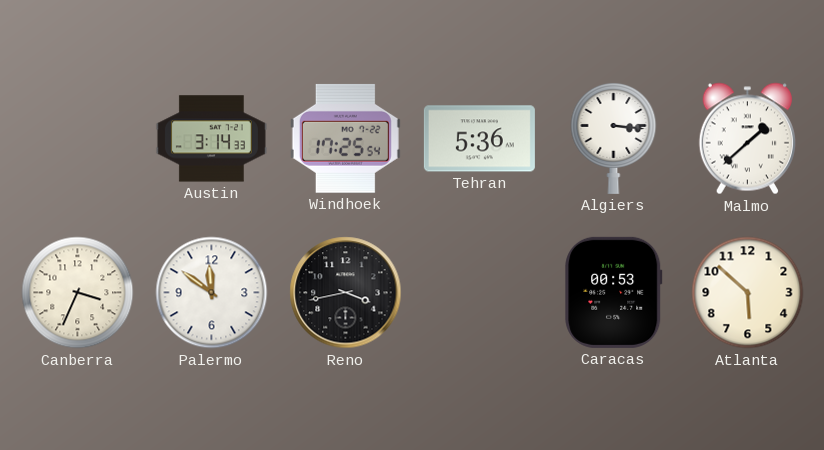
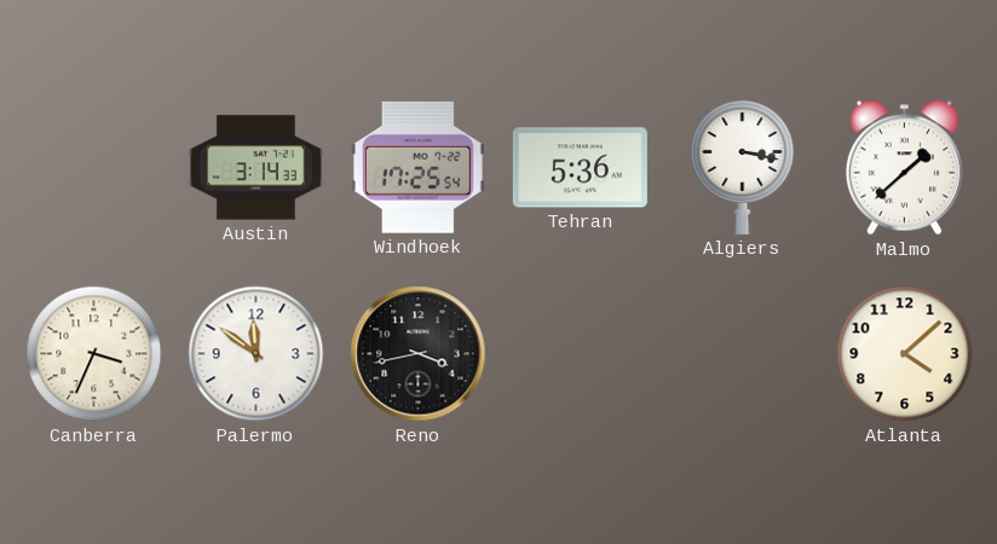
Algiers: 3:16 -> 3:17
Caracas: 00:53 -> none
Atlanta: 5:52 -> 4:08
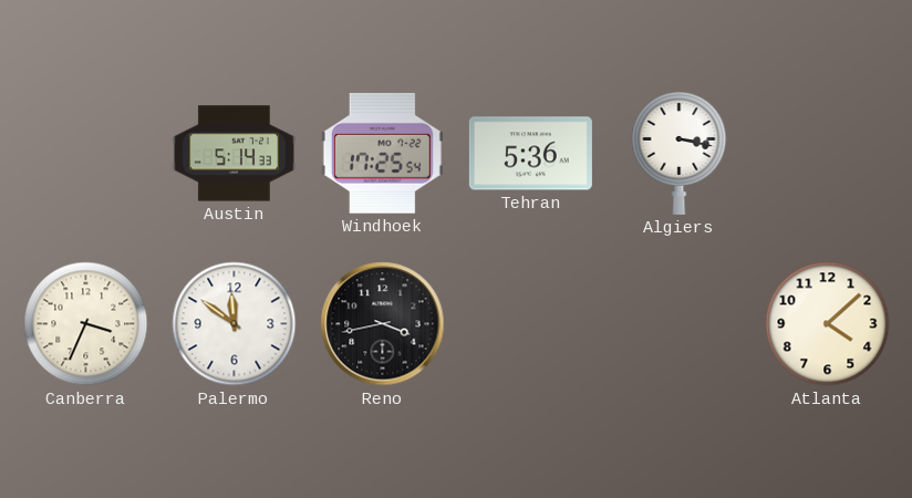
Austin: 3:14 -> 5:14
Malmo: 1:38 -> none
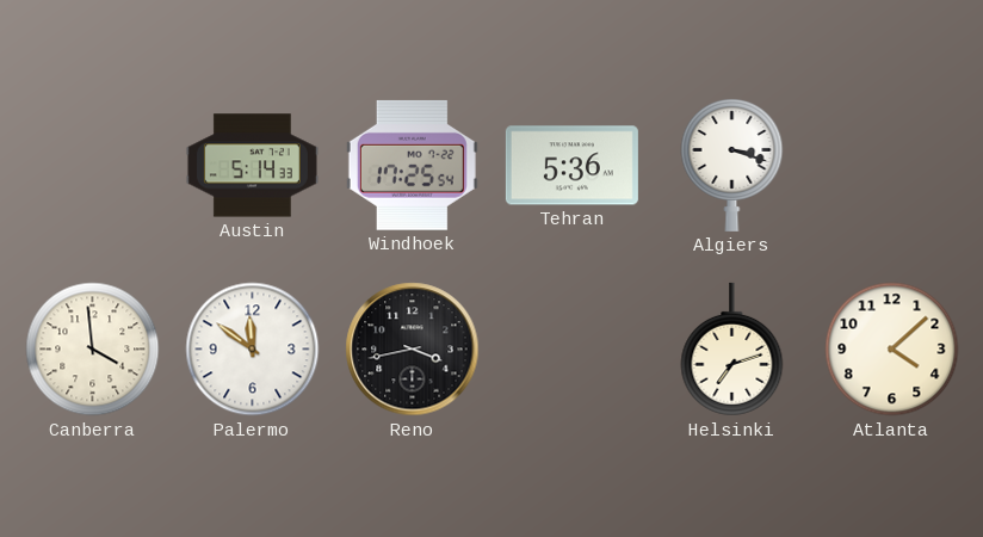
Algiers: 3:17 -> 3:18
Canberra: 3:34 -> 3:59
Helsinki: none -> 7:12
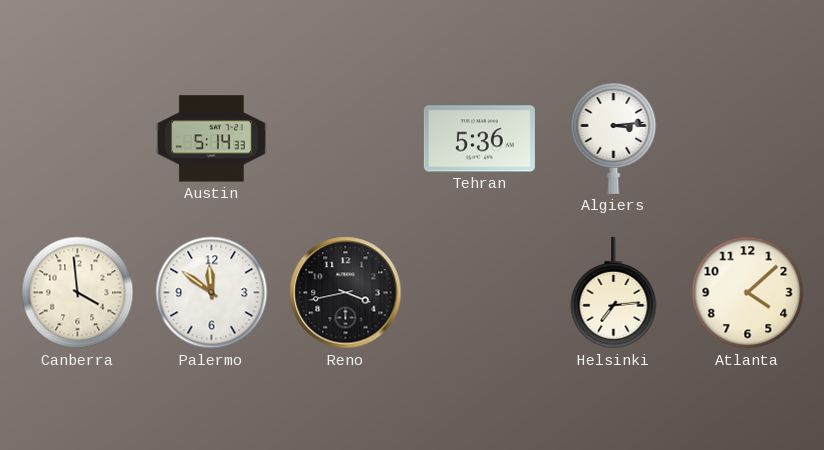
Windhoek: 17:25 -> none
Algiers: 3:18 -> 3:14
Helsinki: 7:12 -> 7:14
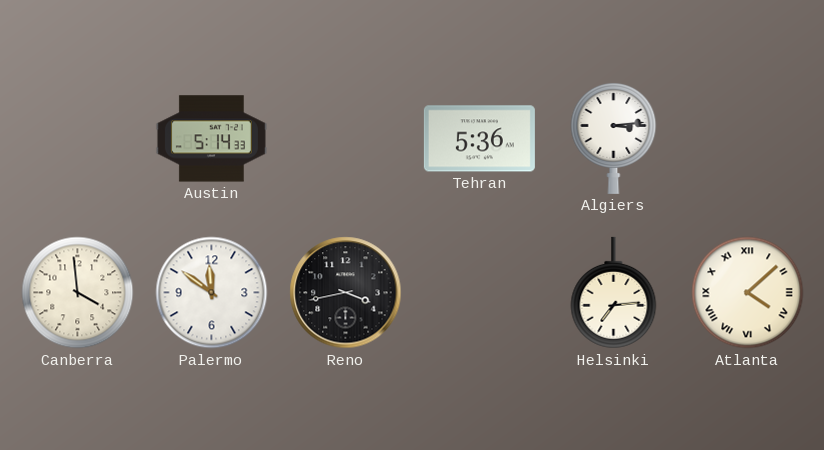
Atlanta numerals: Arabic -> Roman
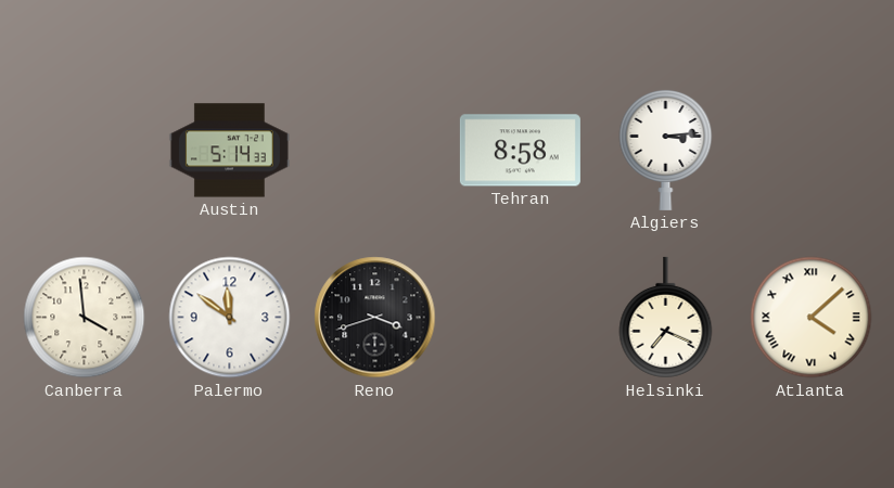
Tehran: 5:36 -> 8:58
Reno: 3:43 -> 3:42
Helsinki: 7:14 -> 7:19
